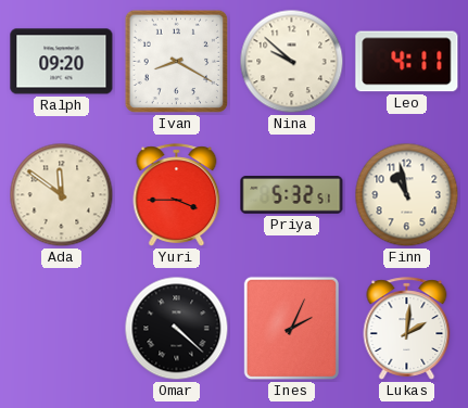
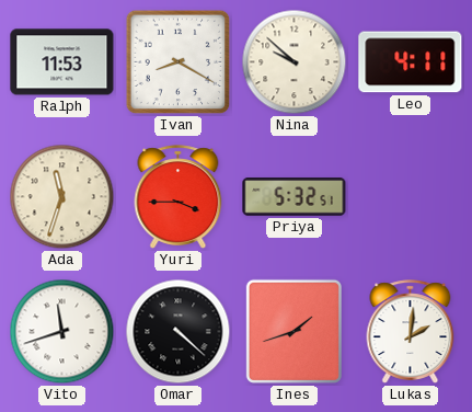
Ralph: 09:20 -> 11:53
Ada: 11:51 -> 11:33
Finn: 10:58 -> none
Vito: none -> 11:42
Ines: 2:04 -> 1:42
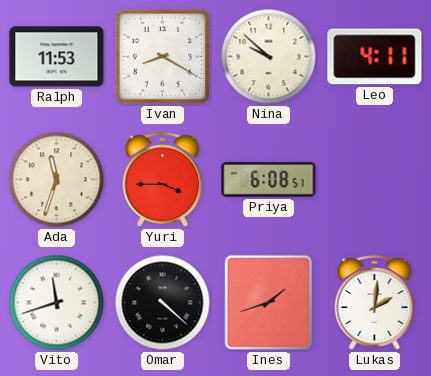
Priya: 5:32 -> 6:08
